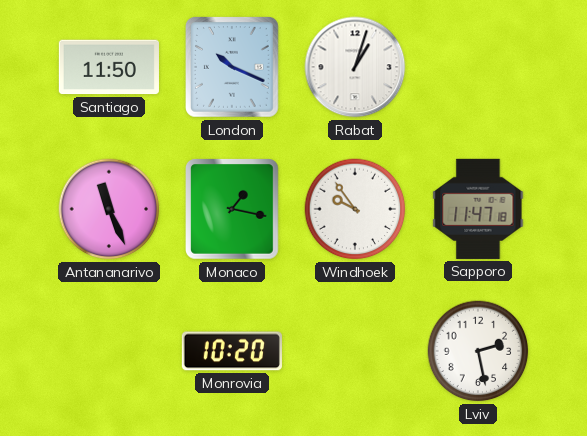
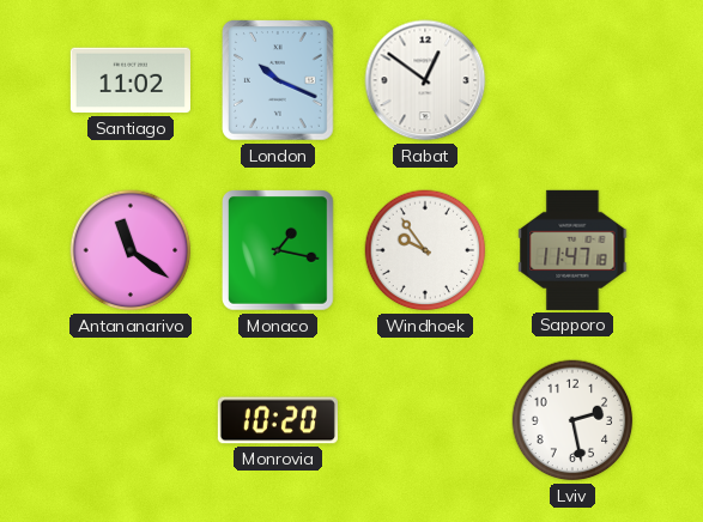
Santiago: 11:50 -> 11:02
Rabat: 1:03 -> 12:51
Antananarivo: 11:26 -> 11:21
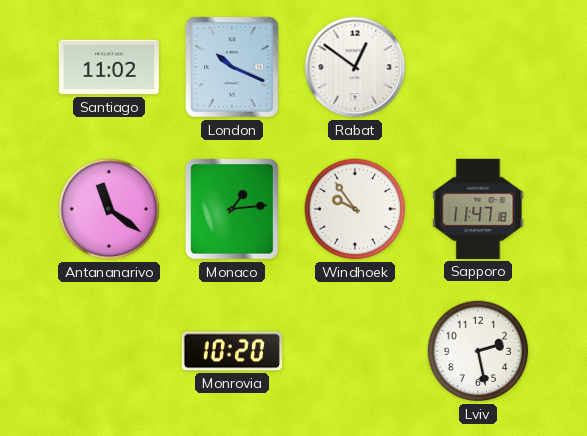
Monaco: 1:17 -> 1:14
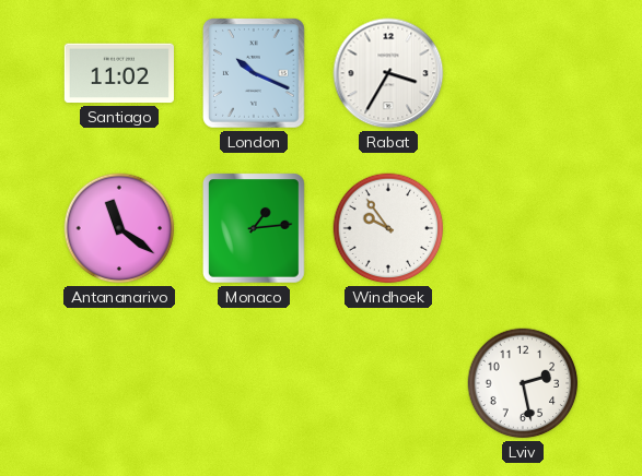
Rabat: 12:51 -> 3:35
Sapporo: 11:47 -> none
Monrovia: 10:20 -> none
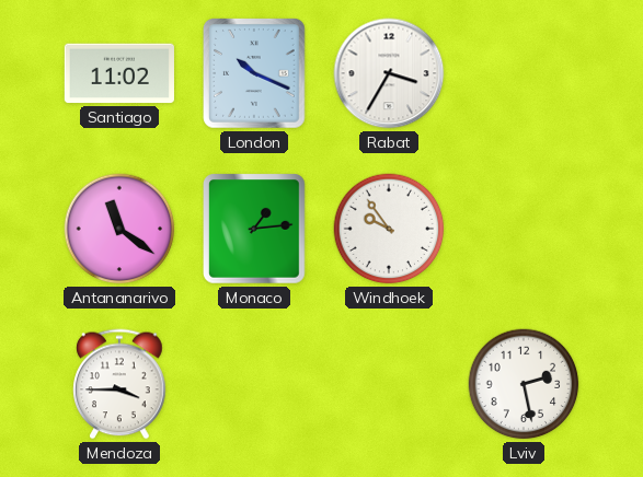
Mendoza: none -> 3:45
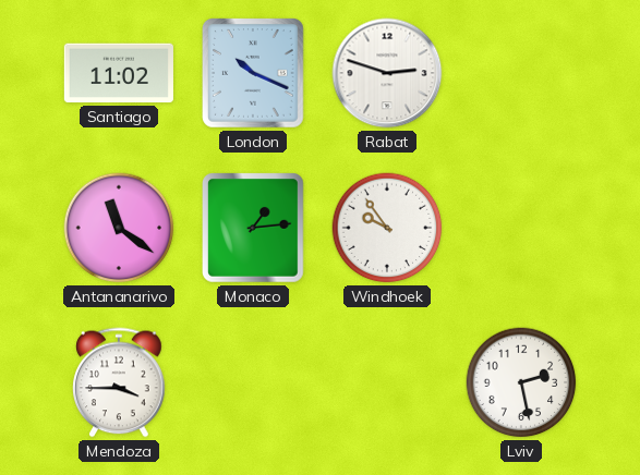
Rabat: 3:35 -> 2:48
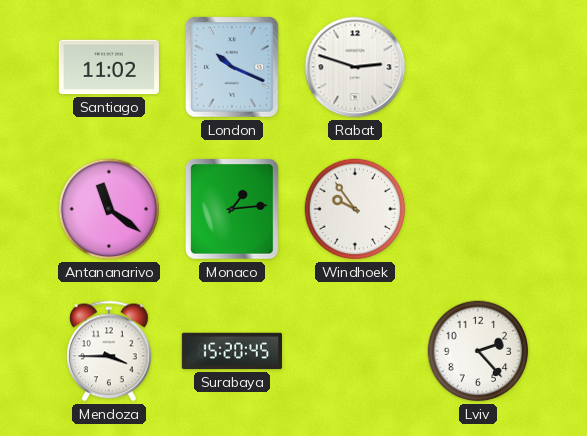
Surabaya: none -> 15:20
Lviv: 2:28 -> 2:23
